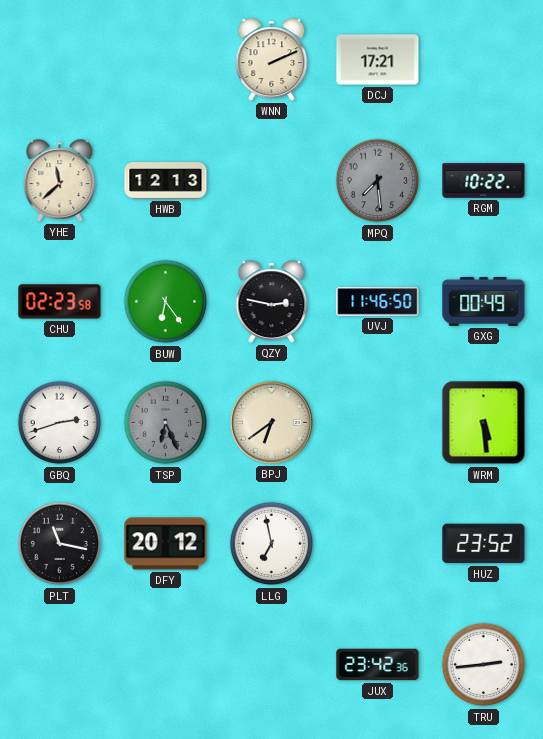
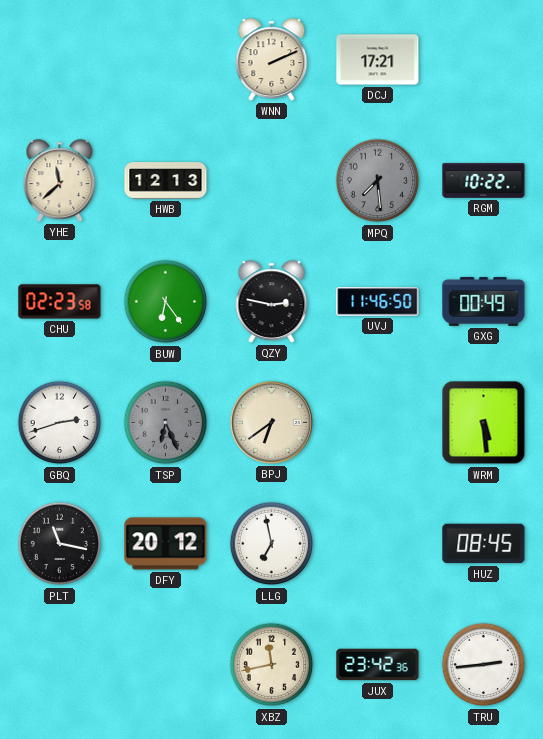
HUZ: 23:52 -> 08:45
XBZ: none -> 11:43
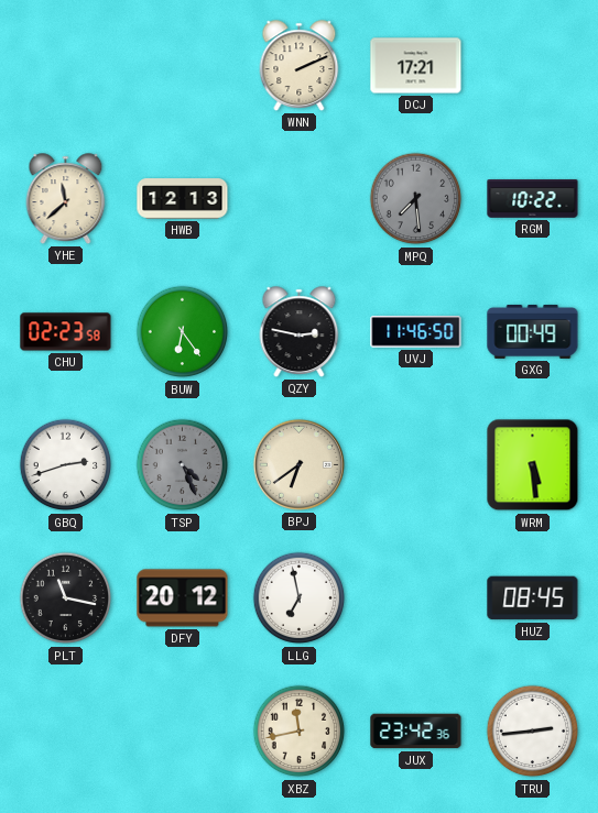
TSP: 6:26 -> 4:26
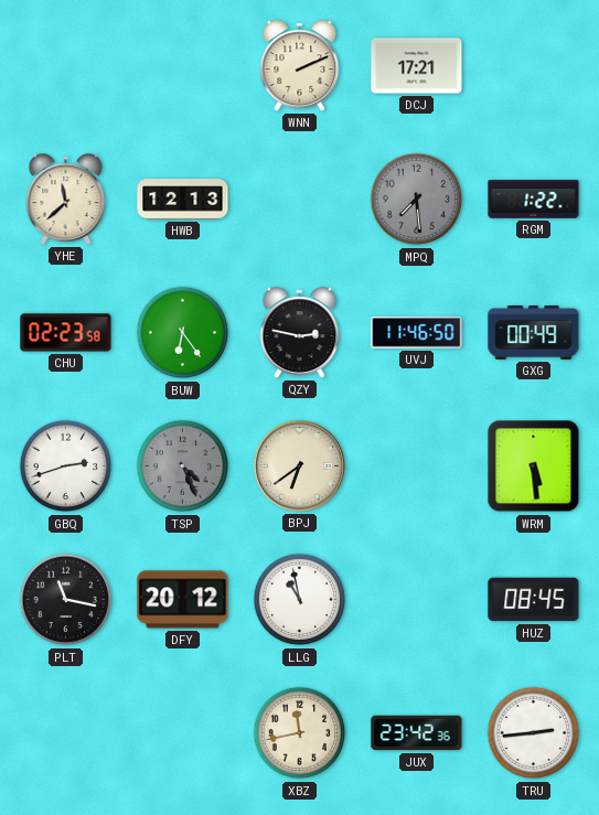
RGM: 10:22 -> 1:22
LLG: 6:58 -> 10:58
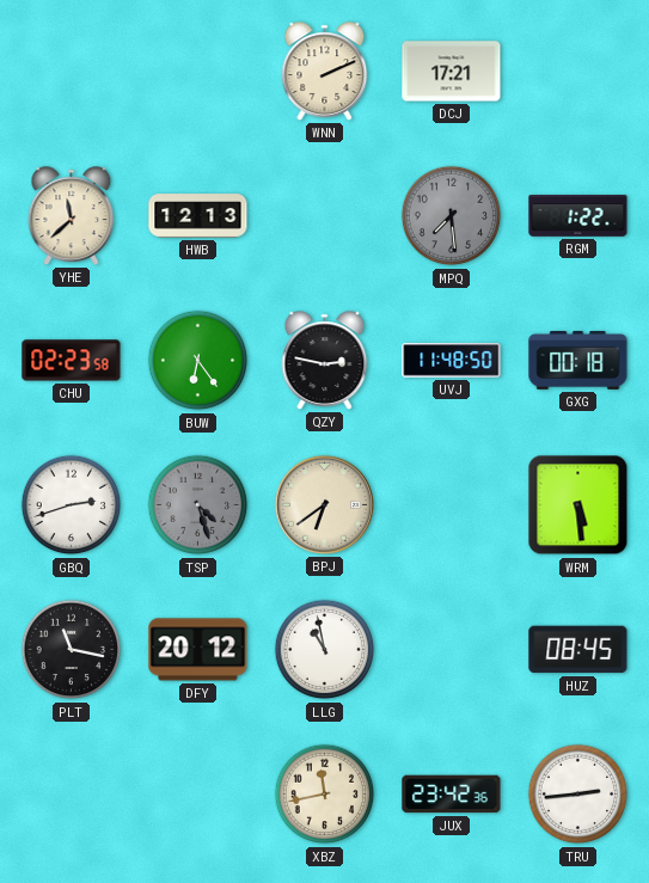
UVJ: 11:46 -> 11:48
GXG: 00:49 -> 00:18
TSP: 4:26 -> 4:27
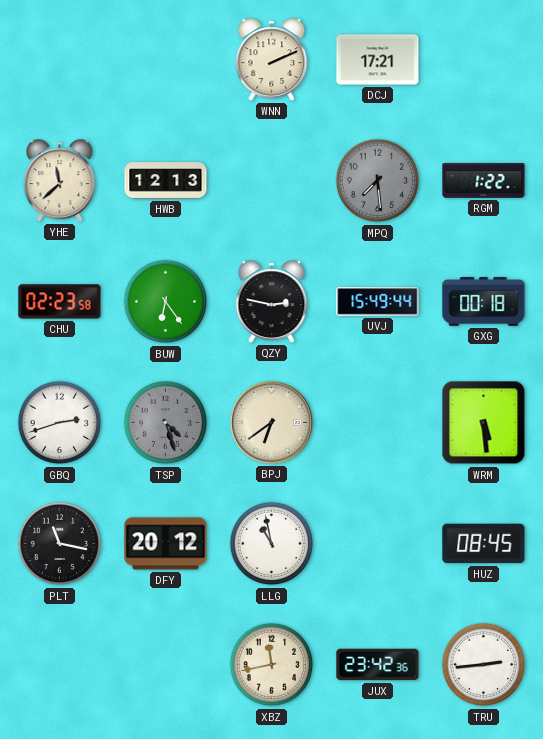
UVJ: 11:48 -> 15:49
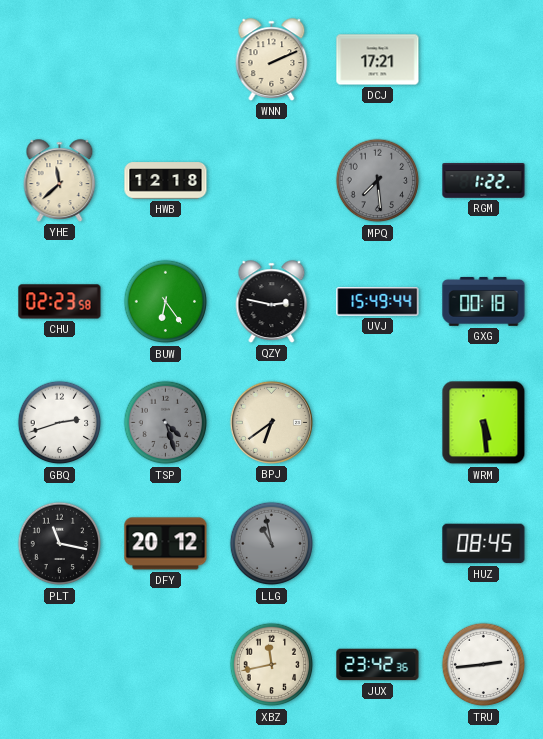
HWB: 12:13 -> 12:18
LLG dial: white -> grey
